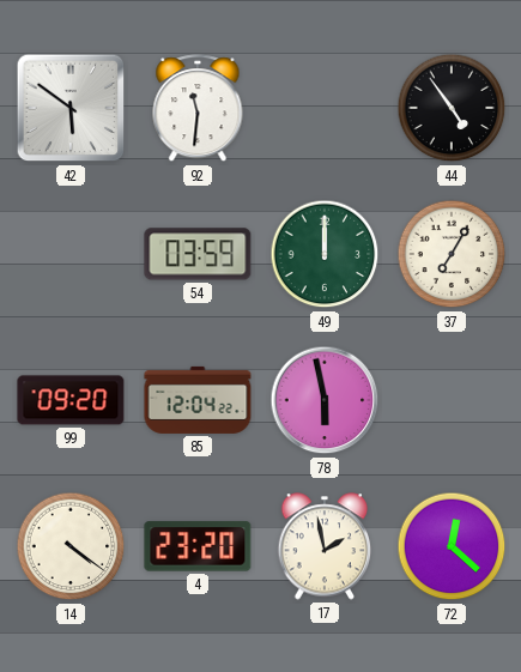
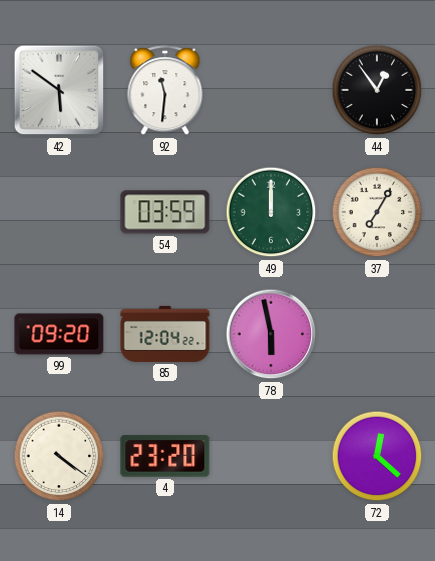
44: 4:54 -> 12:54
17: 1:58 -> none
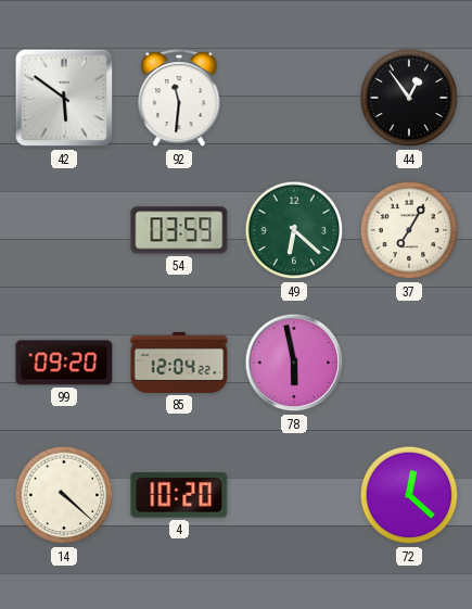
49: 12:00 -> 6:22
14: 4:21 -> 4:22
4: 23:20 -> 10:20
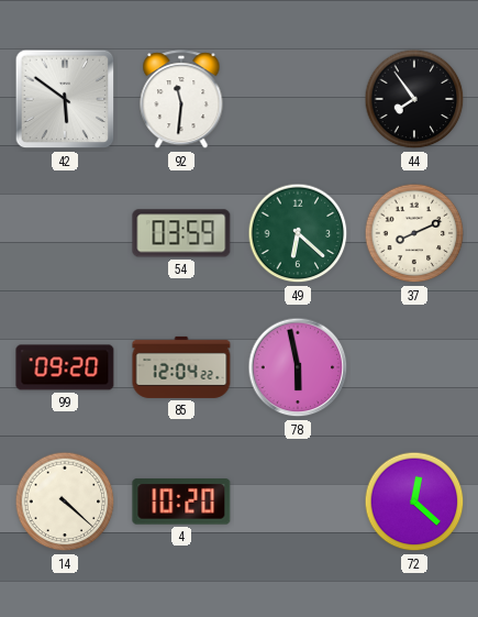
44: 12:54 -> 7:54
37: 7:05 -> 8:11
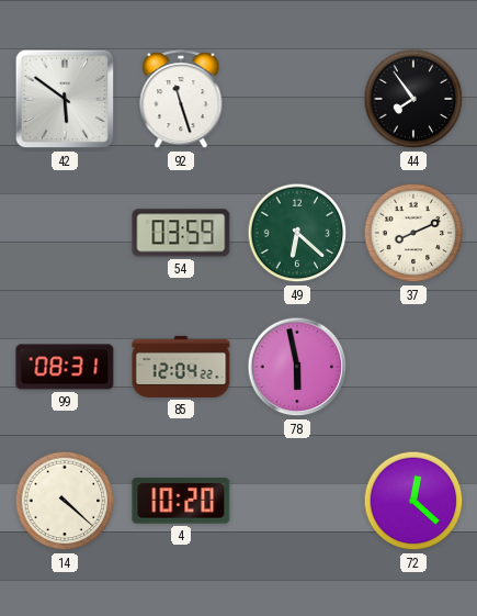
92: 11:31 -> 11:27
99: 09:20 -> 08:31
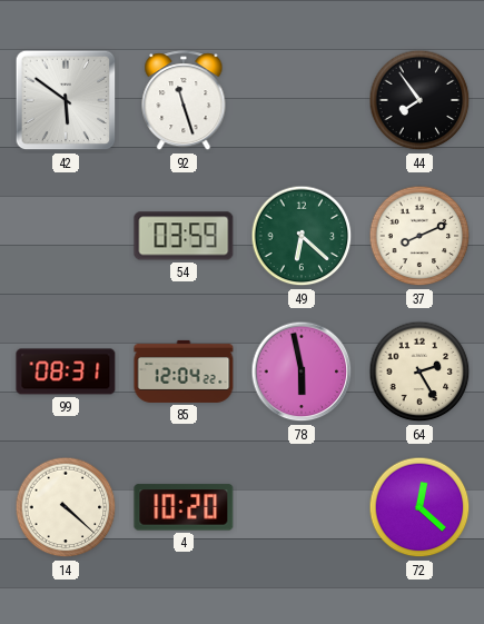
64: none -> 2:25
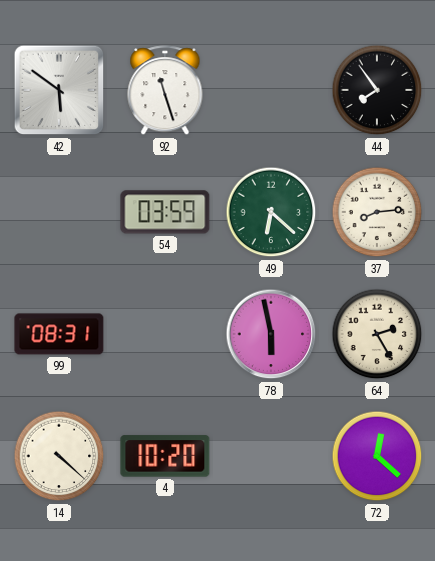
37: 8:11 -> 8:14
85: 12:04 -> none
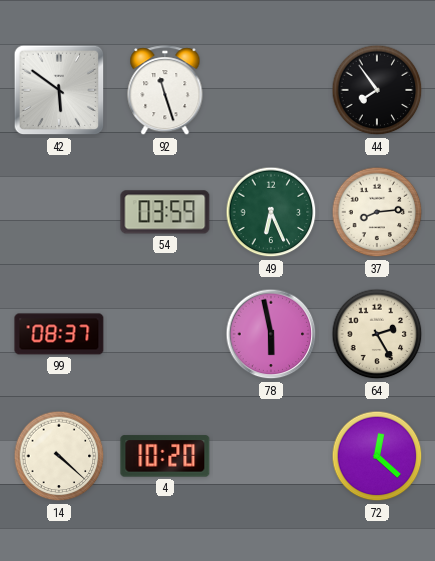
49: 6:22 -> 6:26
99: 08:31 -> 08:37
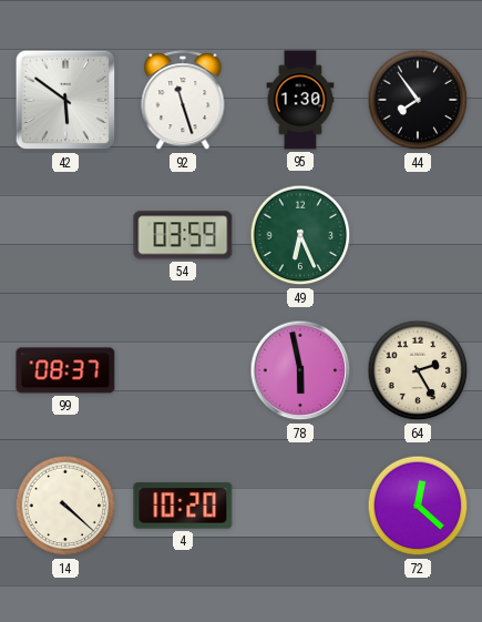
95: none -> 1:30
37: 8:14 -> none
